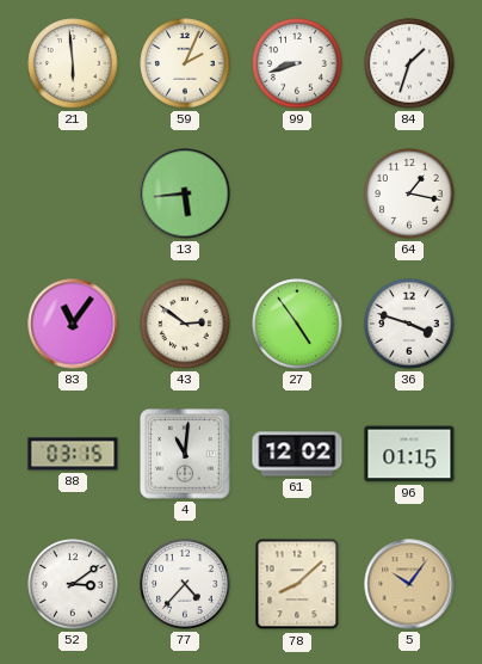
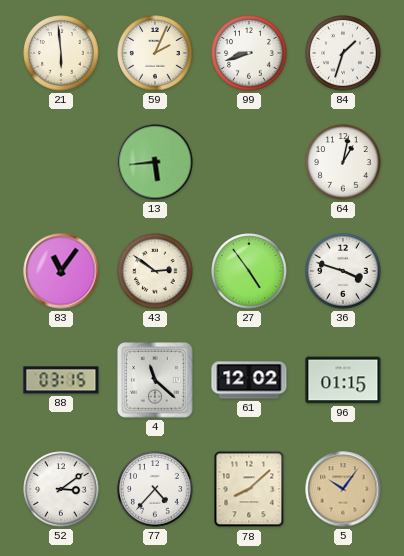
64: 1:17 -> 1:02
4: 11:01 -> 11:22
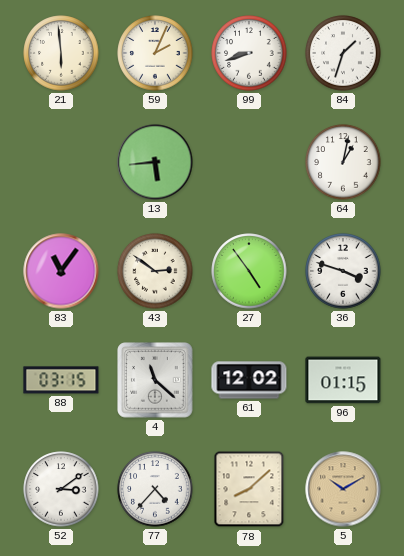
5: 10:06 -> 10:10
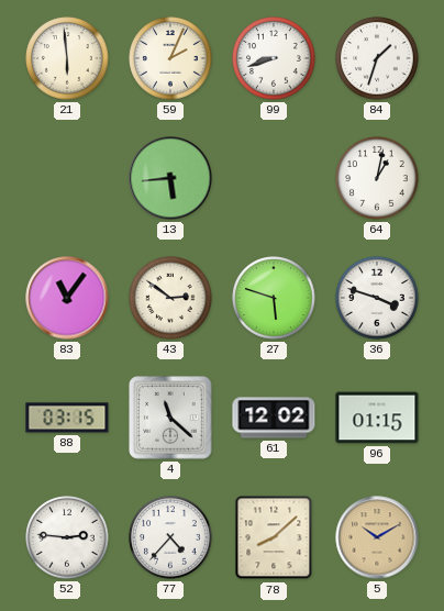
27: 4:54 -> 5:48
52: 3:09 -> 2:46
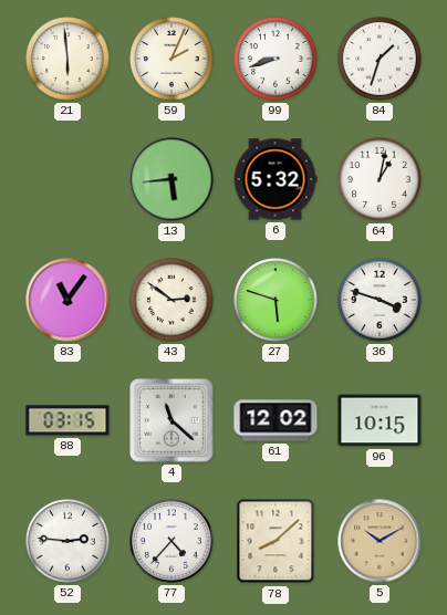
6: none -> 5:32
96: 01:15 -> 10:15
